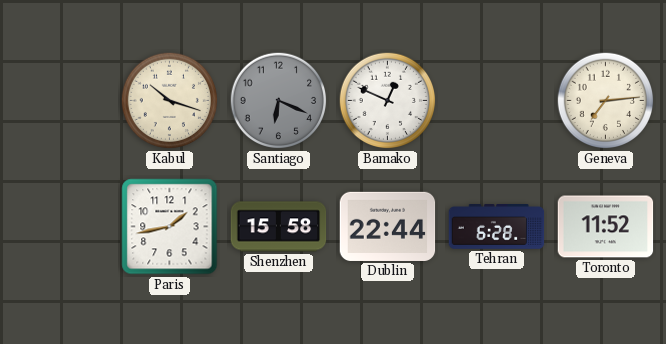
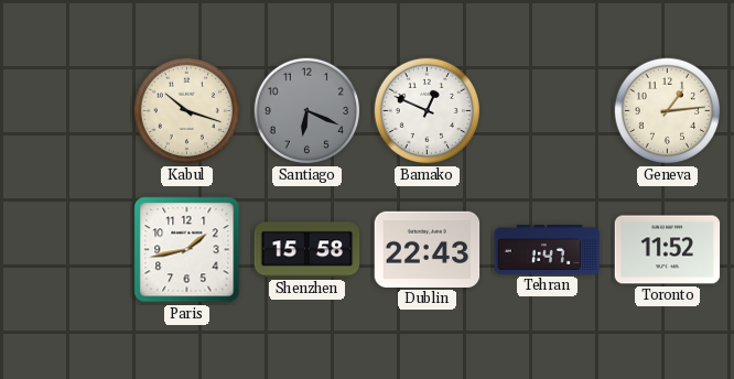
Geneva: 7:14 -> 1:14
Dublin: 22:44 -> 22:43
Tehran: 6:28 -> 1:47
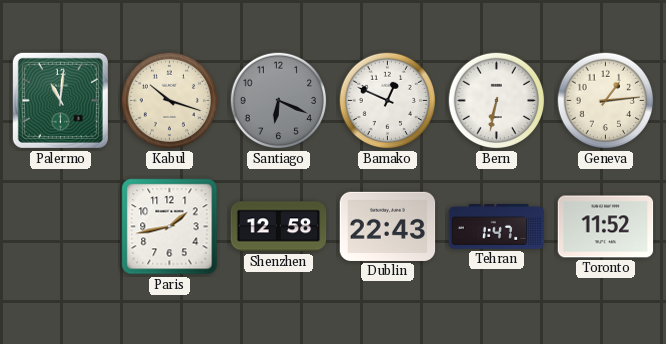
Palermo: none -> 11:01
Bern: none -> 6:32
Shenzhen: 15:58 -> 12:58
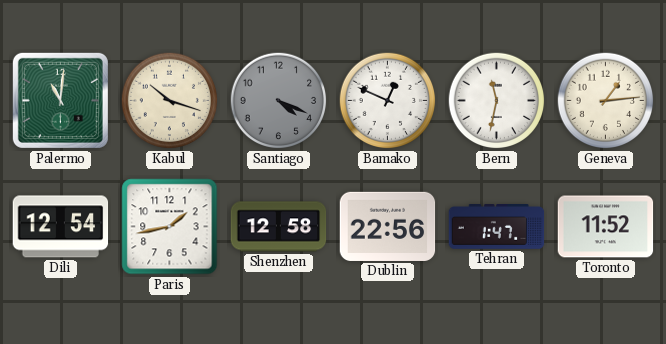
Santiago: 6:19 -> 4:19
Bern: 6:32 -> 11:32
Dili: none -> 12:54
Dublin: 22:43 -> 22:56
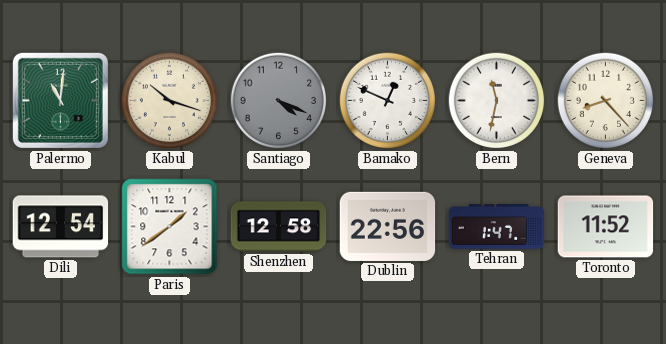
Geneva: 1:14 -> 8:23
Paris: 1:43 -> 1:39
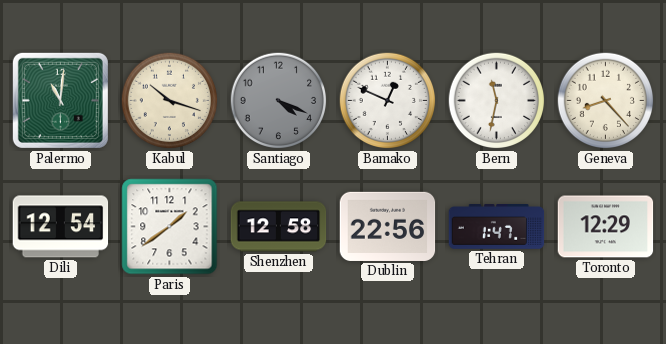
Toronto: 11:52 -> 12:29
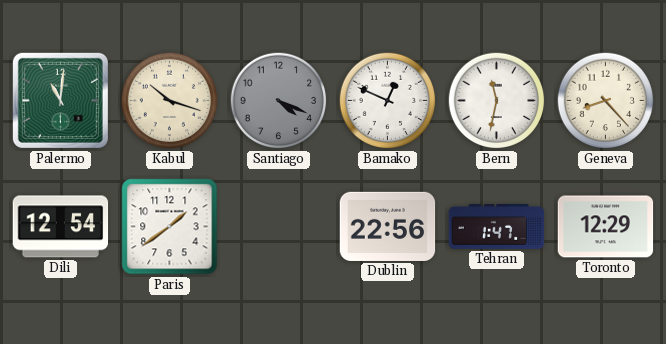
Shenzhen: 12:58 -> none
